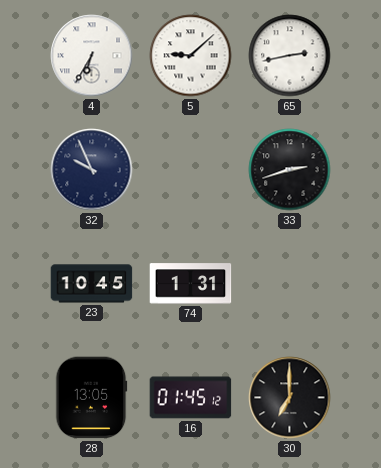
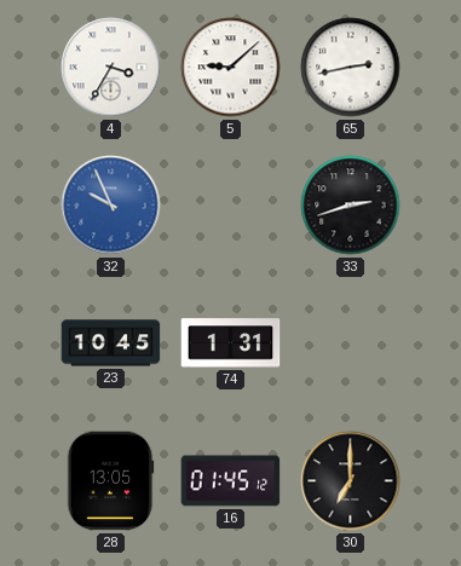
4: 6:35 -> 3:35
32 dial: navy -> blue
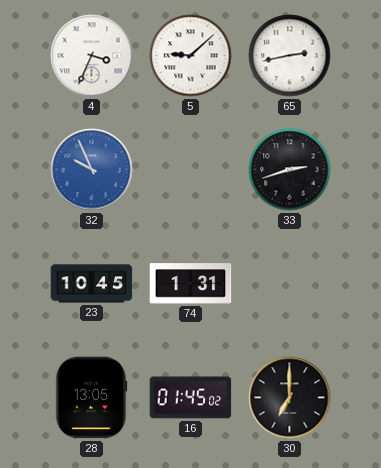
4: 3:35 -> 3:34
16: 01:45:12 -> 01:45:02
